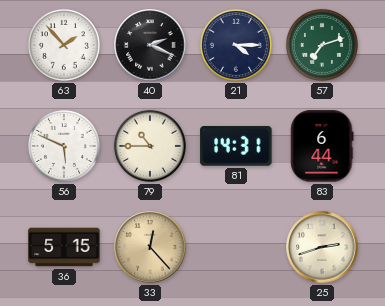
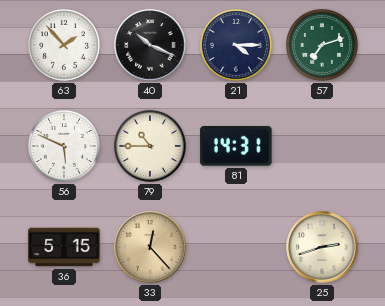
40: 2:19 -> 10:19
83: 6:44 -> none
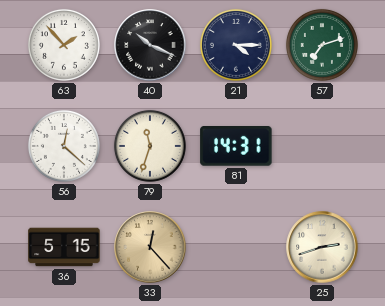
56: 5:49 -> 12:22
79: 10:45 -> 11:33
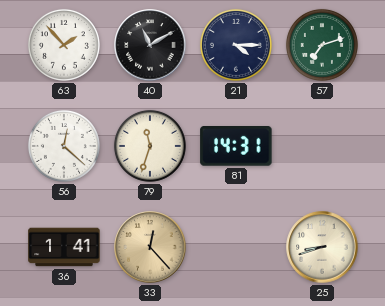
40: 10:19 -> 11:10
36: 5:15 -> 1:41
25: 2:42 -> 8:42
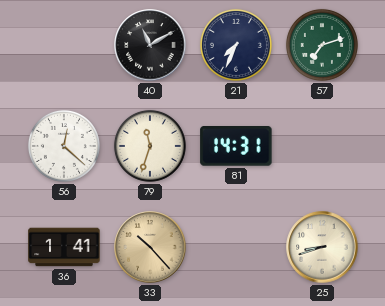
63: 1:53 -> none
21: 4:15 -> 7:34
33: 12:23 -> 10:23
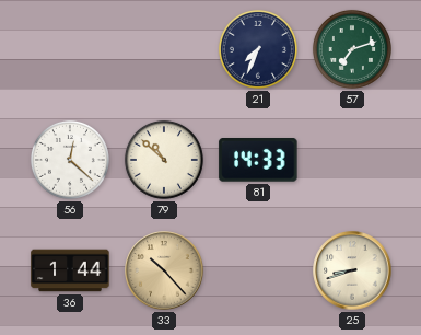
40: 11:10 -> none
79: 11:33 -> 10:52
81: 14:31 -> 14:33
36: 1:41 -> 1:44
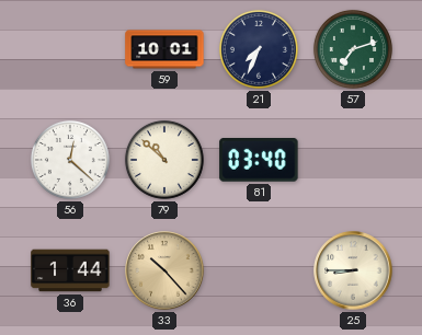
59: none -> 10:01
81: 14:33 -> 03:40
25: 8:42 -> 8:45
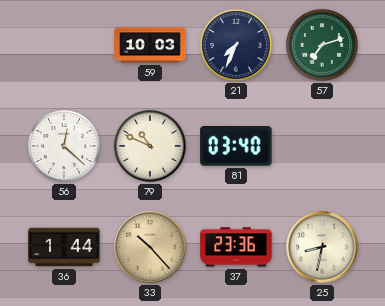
59: 10:01 -> 10:03
79: 10:52 -> 10:49
37: none -> 23:36
25: 8:45 -> 8:32
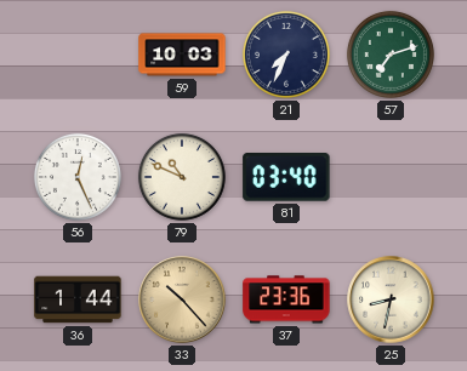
56: 12:22 -> 12:26
